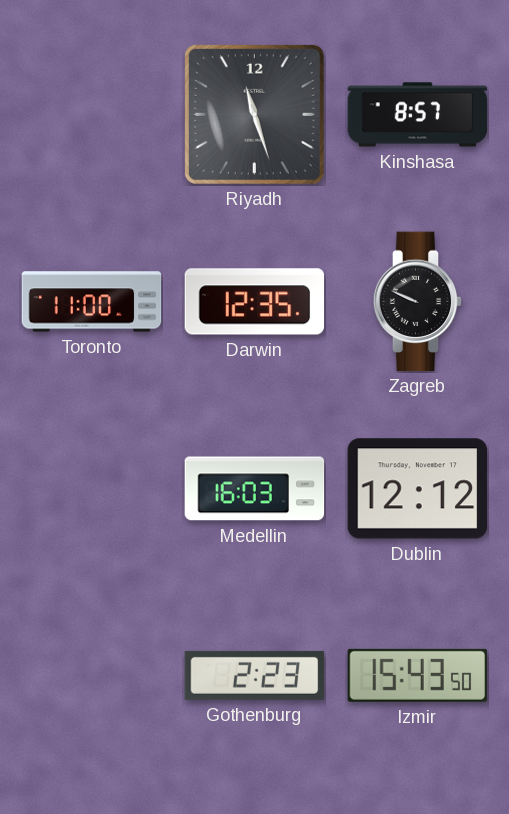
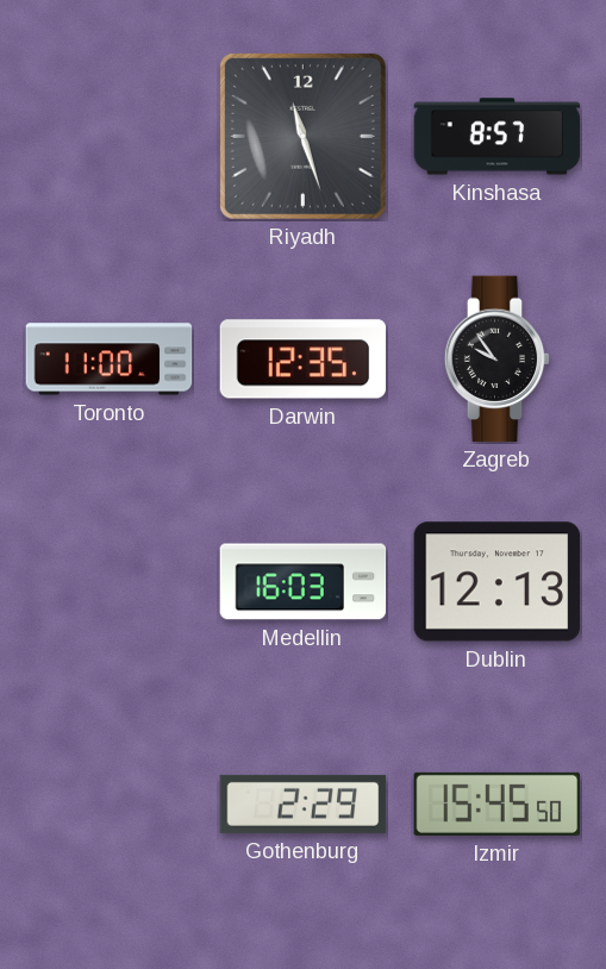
Zagreb: 9:49 -> 9:54
Dublin: 12:12 -> 12:13
Gothenburg: 2:23 -> 2:29
Izmir: 15:43 -> 15:45
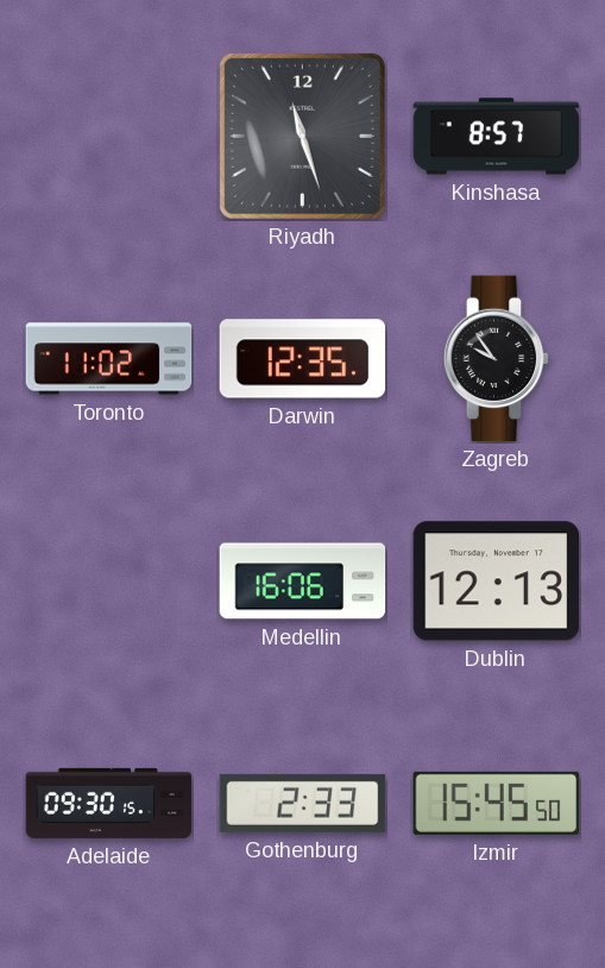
Toronto: 11:00 -> 11:02
Medellin: 16:03 -> 16:06
Adelaide: none -> 09:30
Gothenburg: 2:29 -> 2:33
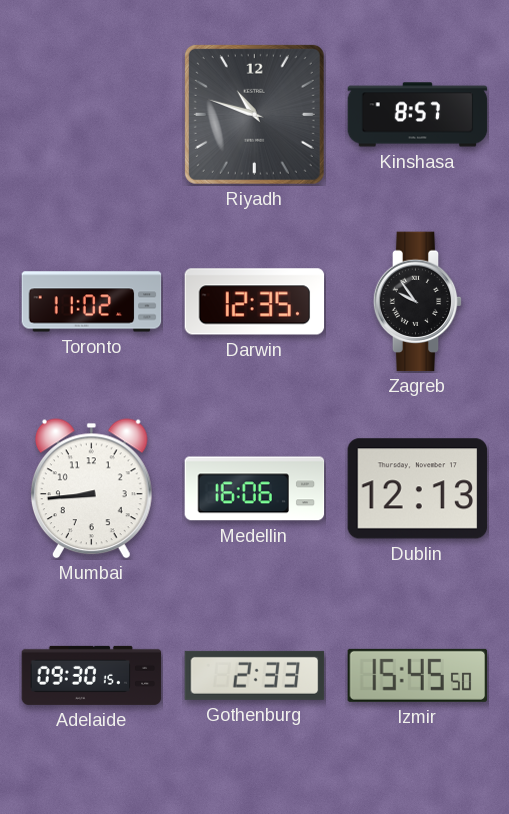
Riyadh: 11:27 -> 10:48
Mumbai: none -> 8:44
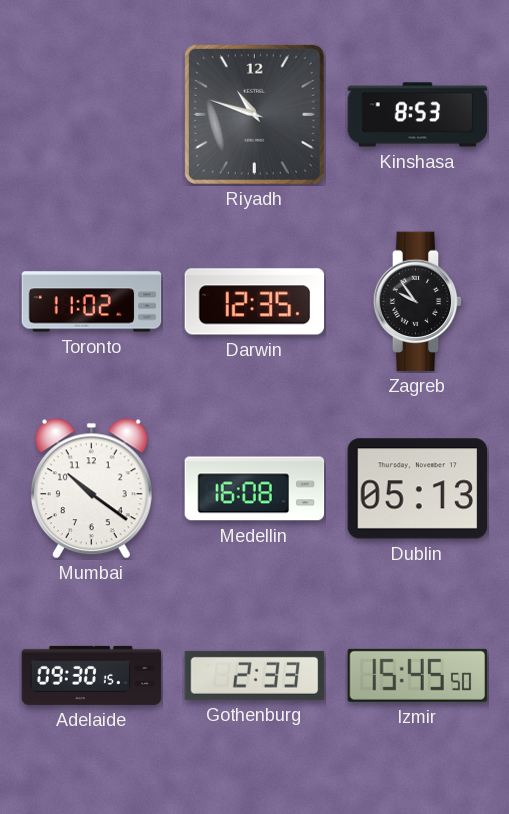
Kinshasa: 8:57 -> 8:53
Mumbai: 8:44 -> 10:21
Medellin: 16:06 -> 16:08
Dublin: 12:13 -> 05:13
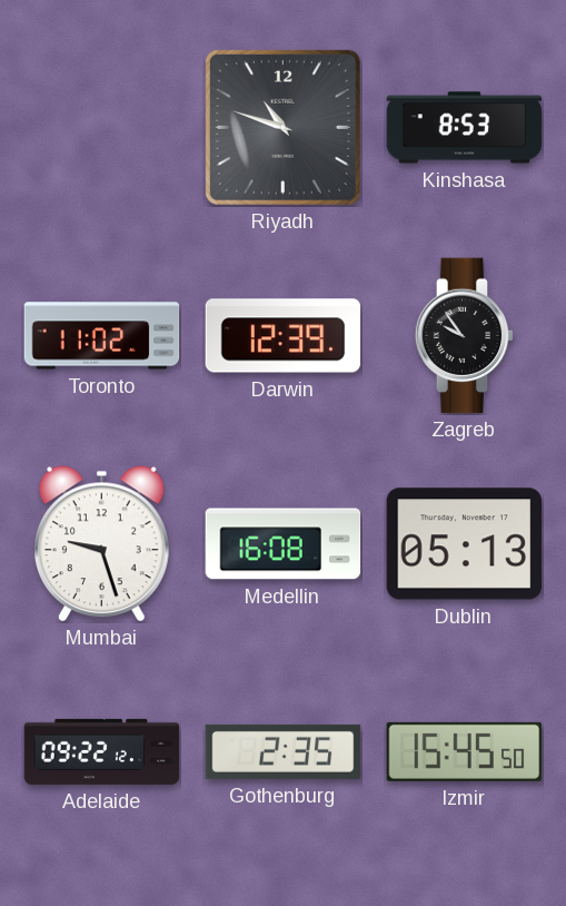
Darwin: 12:35 -> 12:39
Mumbai: 10:21 -> 9:27
Adelaide: 09:30 -> 09:22
Gothenburg: 2:33 -> 2:35
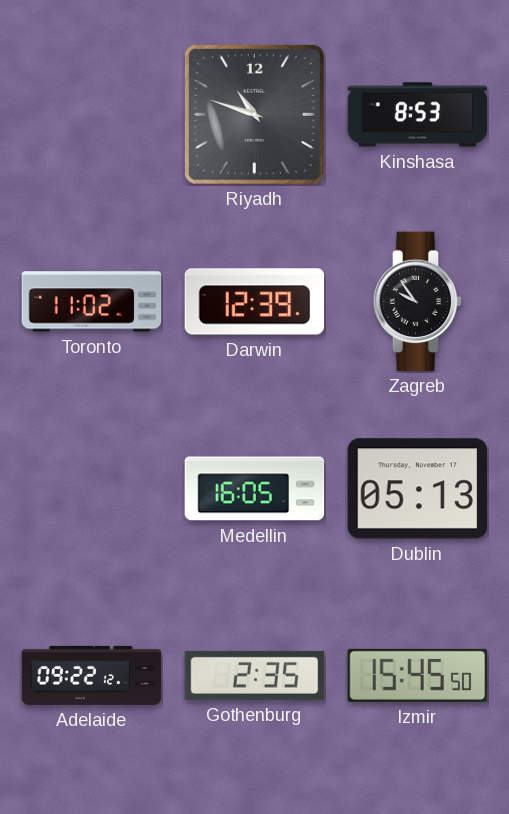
Mumbai: 9:27 -> none
Medellin: 16:08 -> 16:05
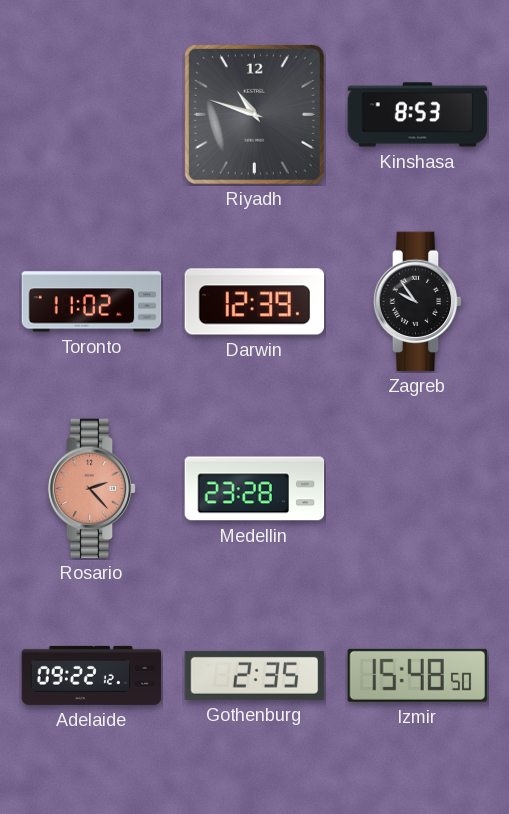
Rosario: none -> 2:23
Medellin: 16:05 -> 23:28
Dublin: 05:13 -> none
Izmir: 15:45 -> 15:48
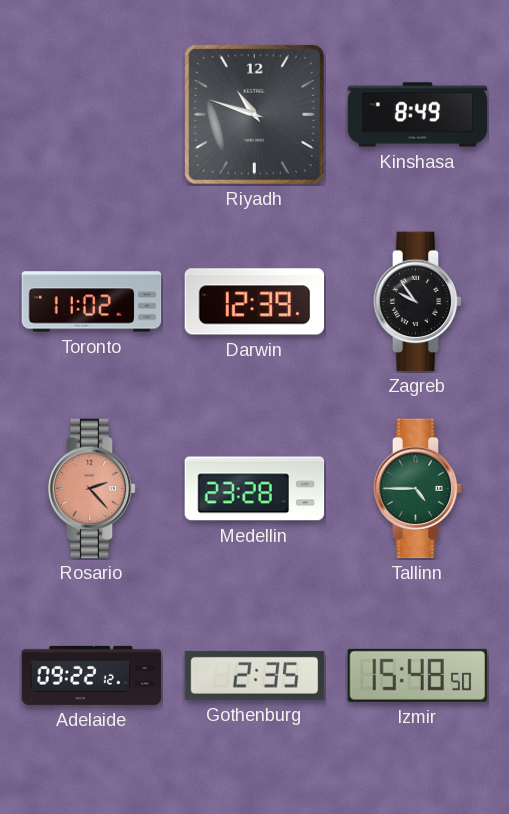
Kinshasa: 8:53 -> 8:49
Tallinn: none -> 4:45
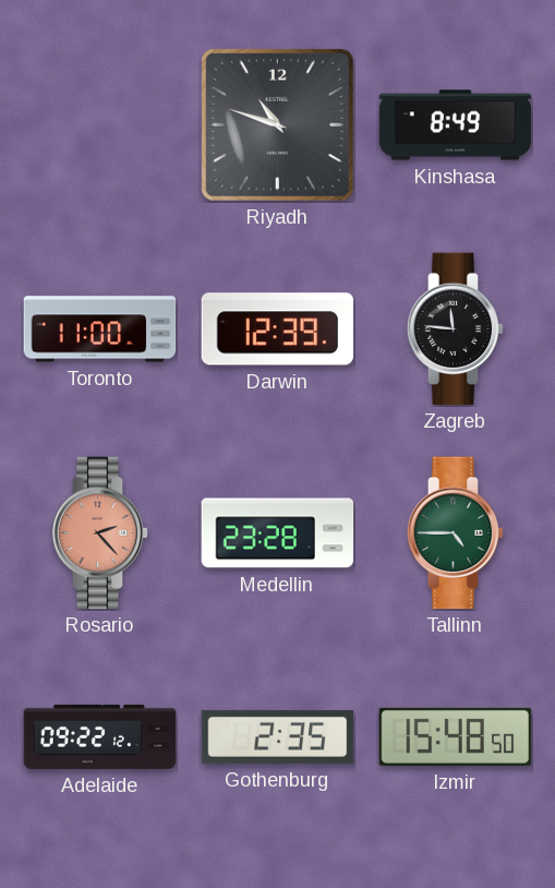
Toronto: 11:02 -> 11:00
Zagreb: 9:54 -> 11:46
